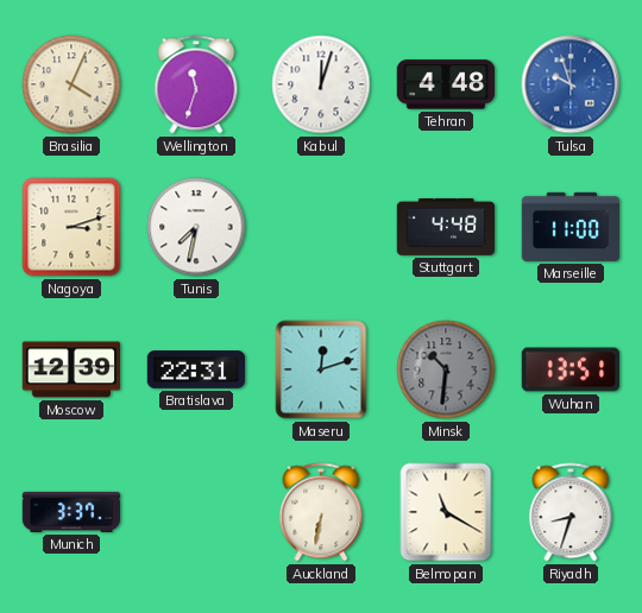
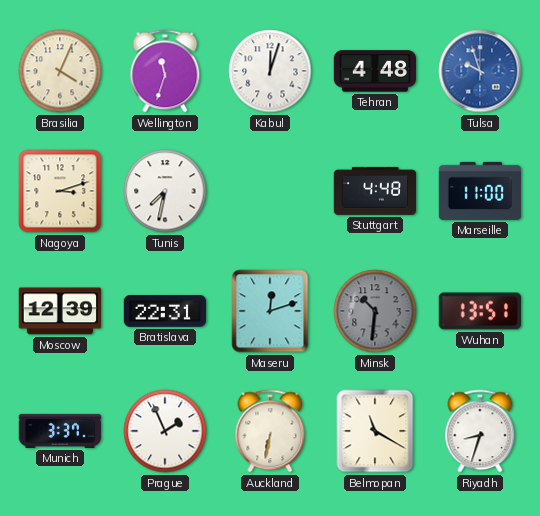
Prague: none -> 1:56
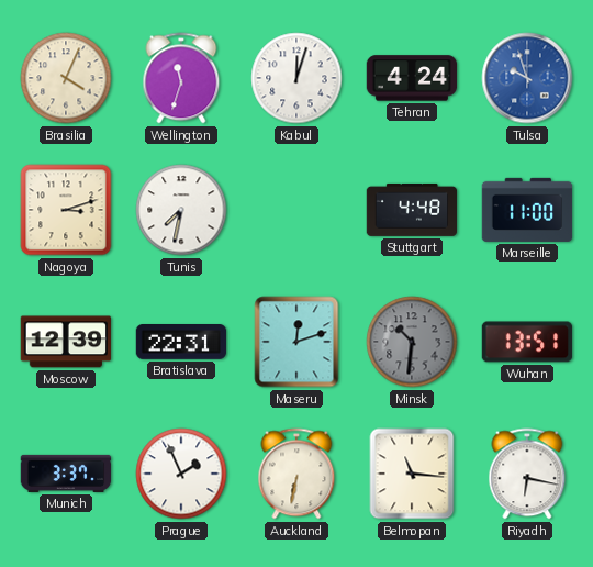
Tehran: 4:48 -> 4:24
Belmopan: 11:20 -> 11:16
Riyadh: 8:33 -> 6:17
